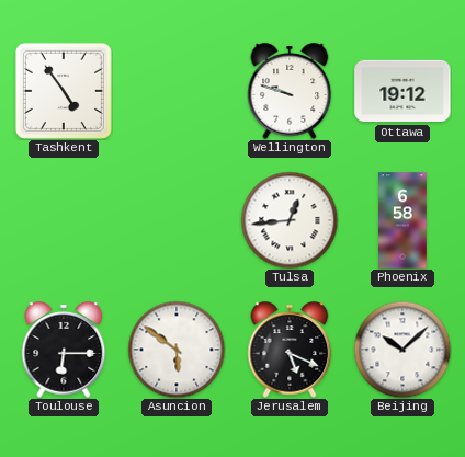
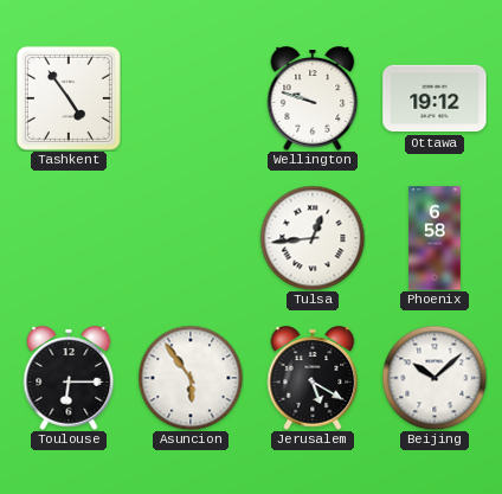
Asuncion: 5:51 -> 5:54
Jerusalem: 5:19 -> 5:20
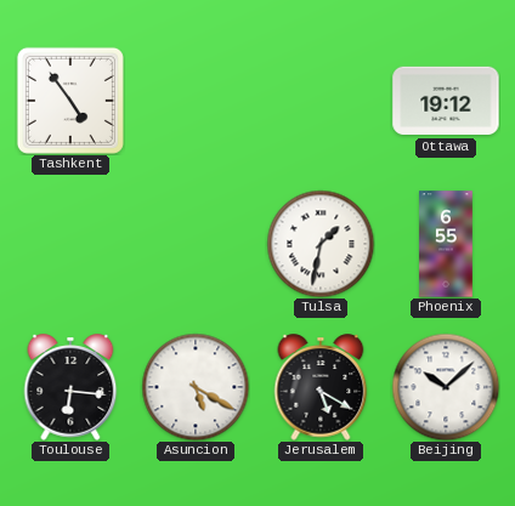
Wellington: 9:48 -> none
Tulsa: 12:44 -> 1:32
Phoenix: 6:58 -> 6:55
Toulouse: 6:15 -> 6:16
Asuncion: 5:54 -> 5:20
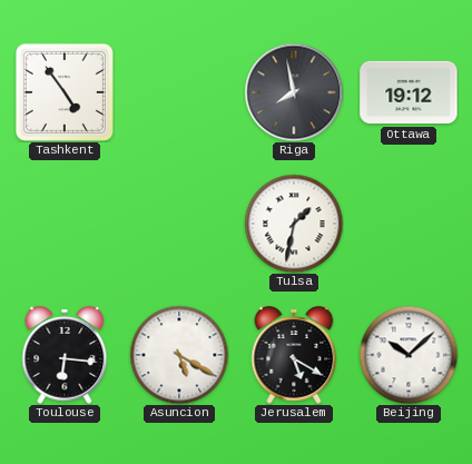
Riga: none -> 7:58
Phoenix: 6:55 -> none
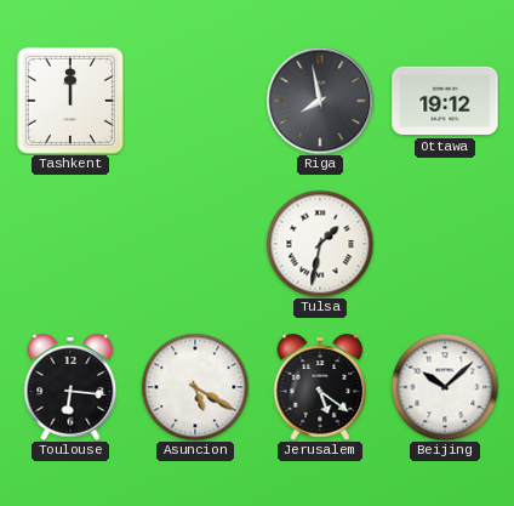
Tashkent: 4:54 -> 12:00
Jerusalem: 5:20 -> 5:21
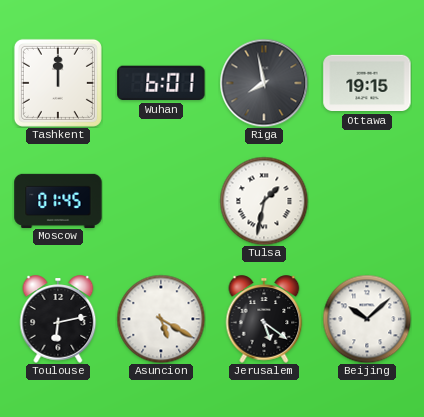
Wuhan: none -> 6:01
Ottawa: 19:12 -> 19:15
Moscow: none -> 01:45
Toulouse: 6:16 -> 6:13
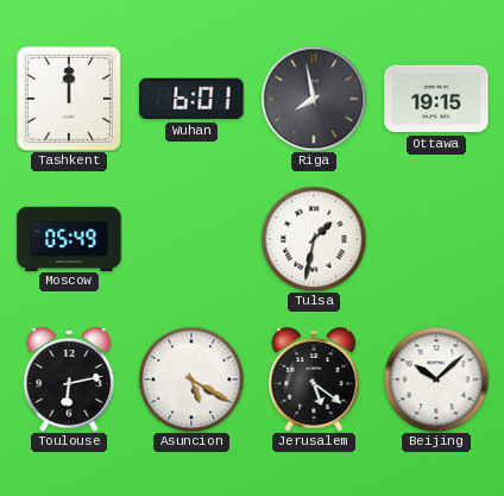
Moscow: 01:45 -> 05:49
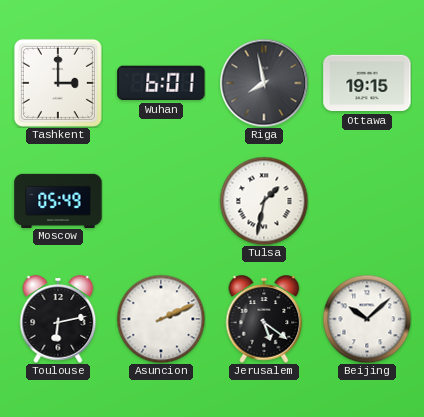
Tashkent: 12:00 -> 3:00
Asuncion: 5:20 -> 2:11
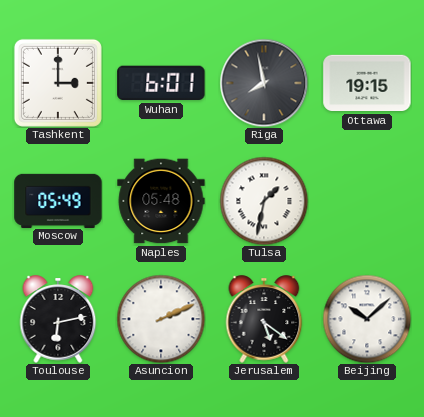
Naples: none -> 05:48
